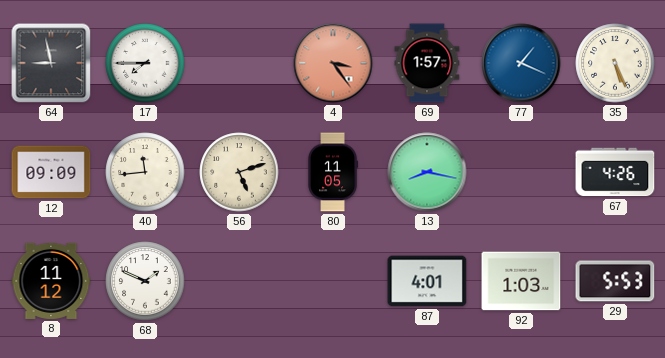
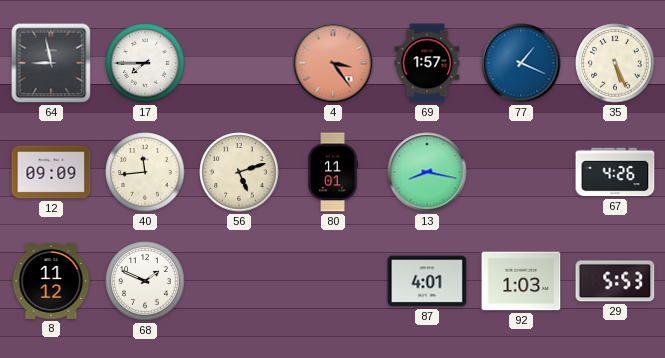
80: 11:05 -> 11:01
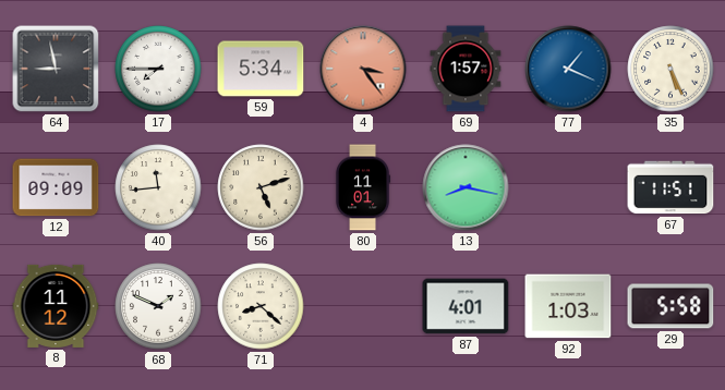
59: none -> 5:34
67: 4:26 -> 11:51
71: none -> 8:22
29: 5:53 -> 5:58
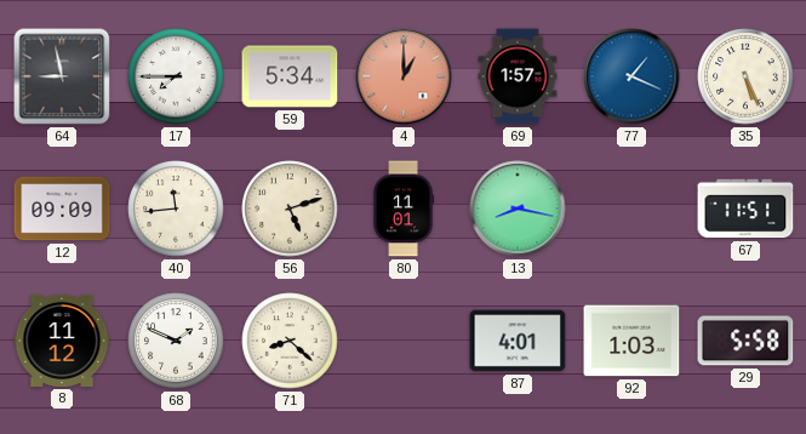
4: 3:24 -> 1:00
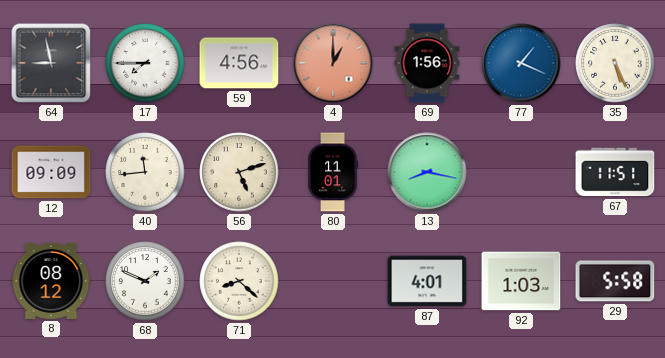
59: 5:34 -> 4:56
69: 1:57 -> 1:56
8: 11:12 -> 08:12
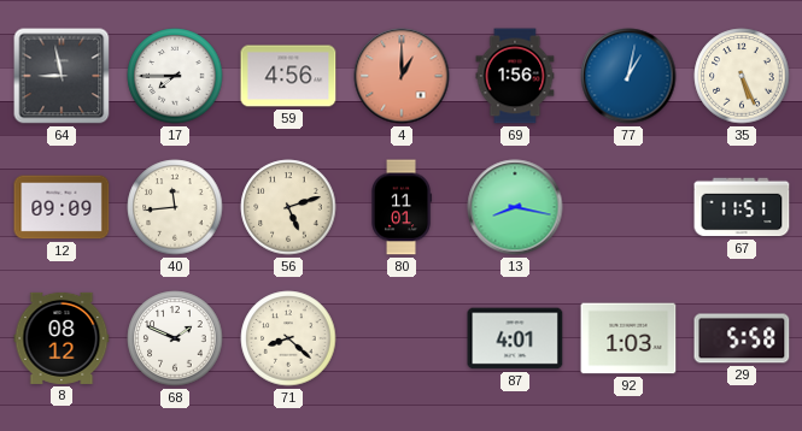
77: 1:19 -> 1:02
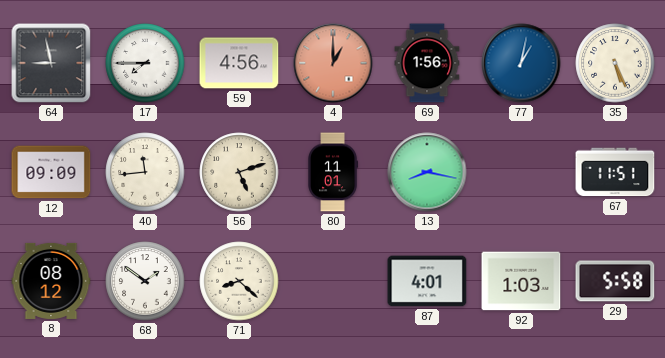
68: 1:49 -> 1:51
